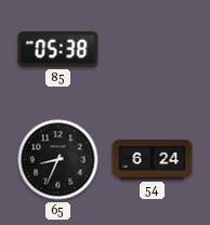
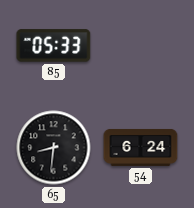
85: 05:38 -> 05:33
65: 8:34 -> 8:31
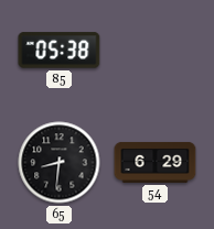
85: 05:33 -> 05:38
54: 6:24 -> 6:29
